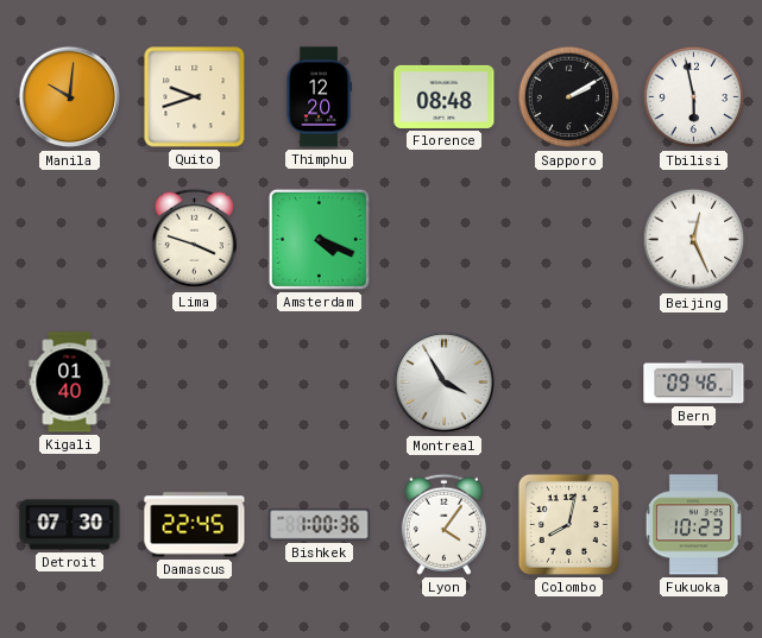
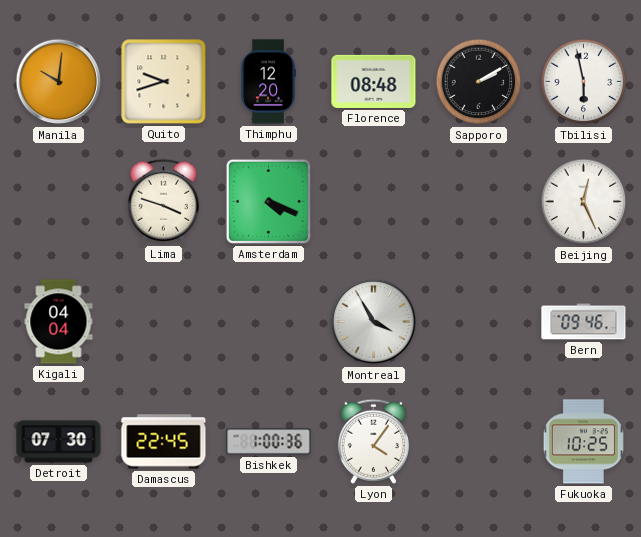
Kigali: 01:40 -> 04:04
Colombo: 8:02 -> none
Fukuoka: 10:23 -> 10:25
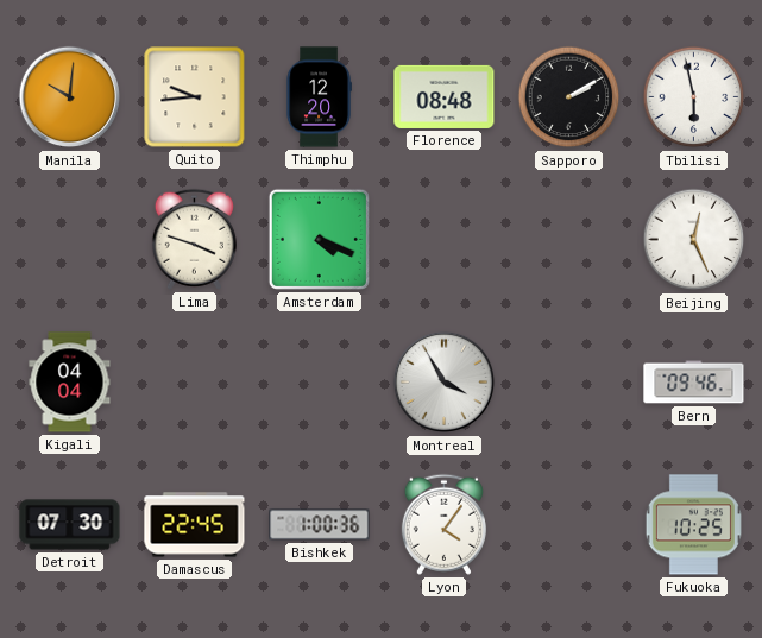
Quito: 9:42 -> 9:44
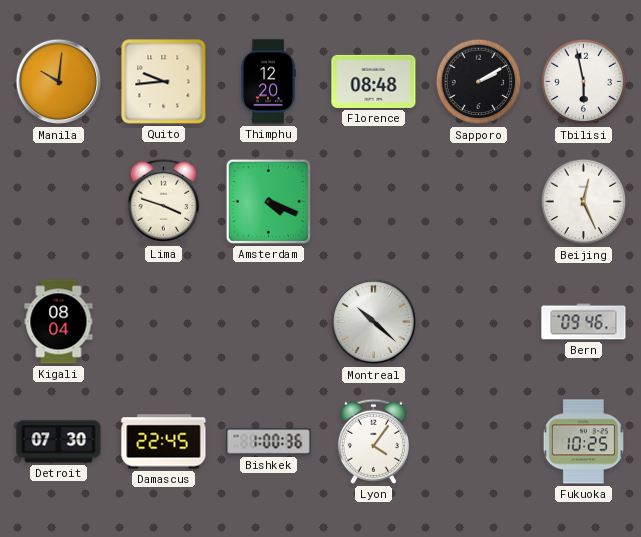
Kigali: 04:04 -> 08:04
Montreal: 3:55 -> 10:22
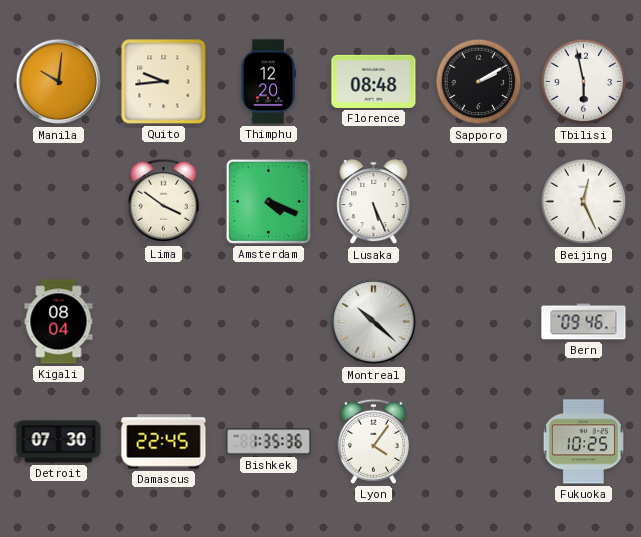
Lima: 3:48 -> 3:51
Lusaka: none -> 5:26
Bishkek: 1:00 -> 1:35
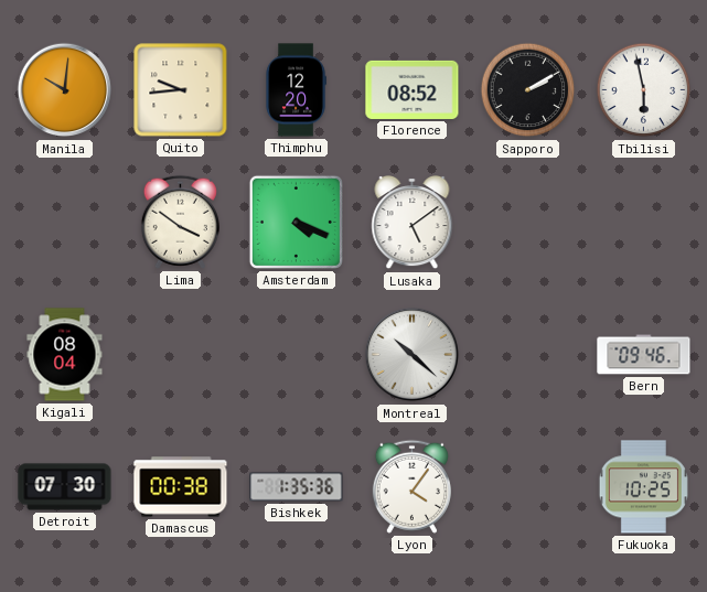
Florence: 08:48 -> 08:52
Lusaka: 5:26 -> 5:09
Beijing: 12:26 -> none
Damascus: 22:45 -> 00:38
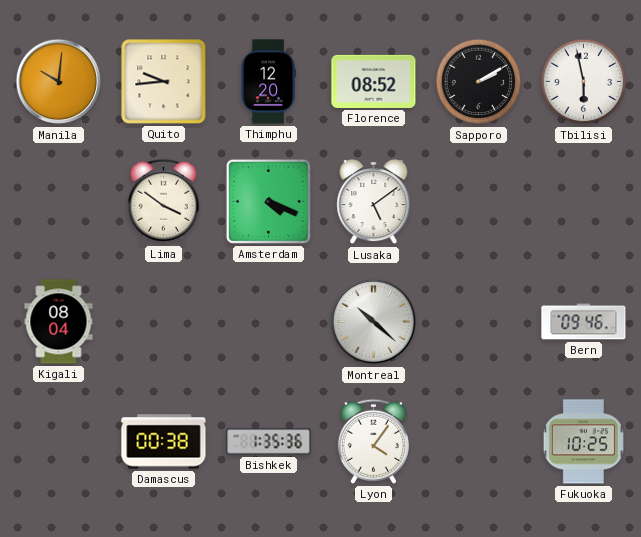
Detroit: 07:30 -> none
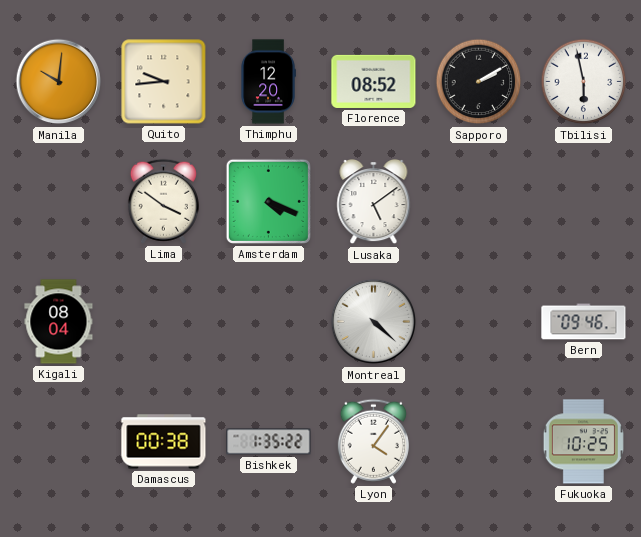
Montreal: 10:22 -> 4:22
Bishkek: 1:35:36 -> 1:35:22
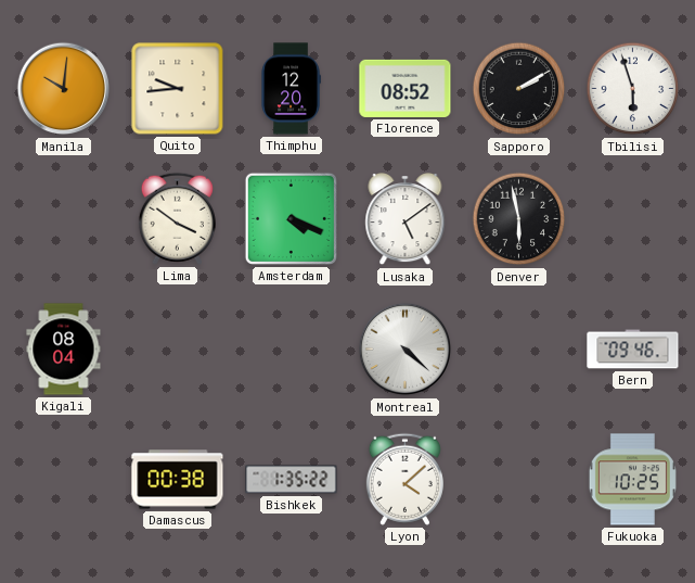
Tbilisi: 5:58 -> 5:57
Denver: none -> 5:58
Lyon: 4:06 -> 4:08
